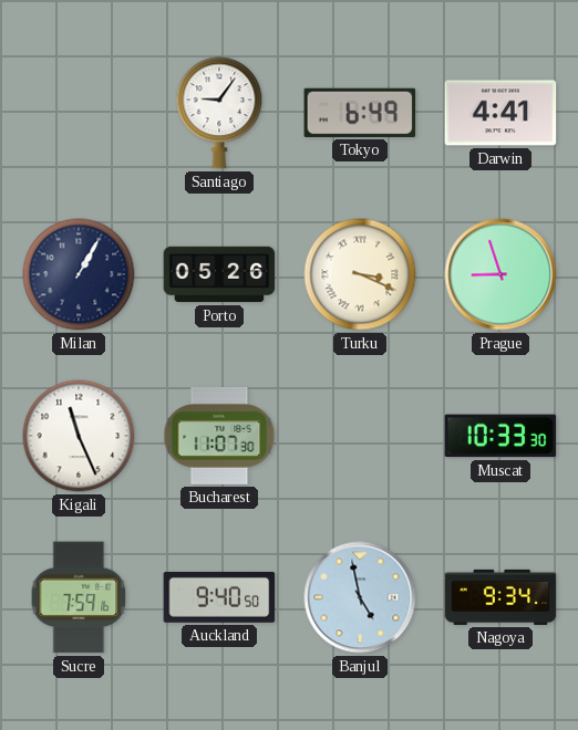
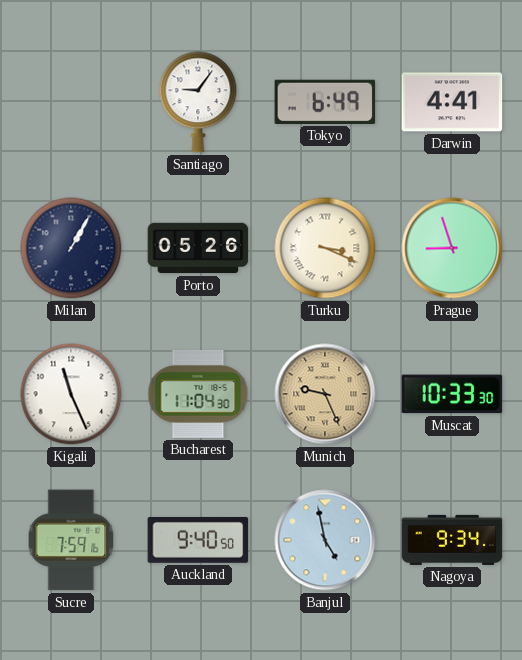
Bucharest: 11:07 -> 11:04
Munich: none -> 9:26
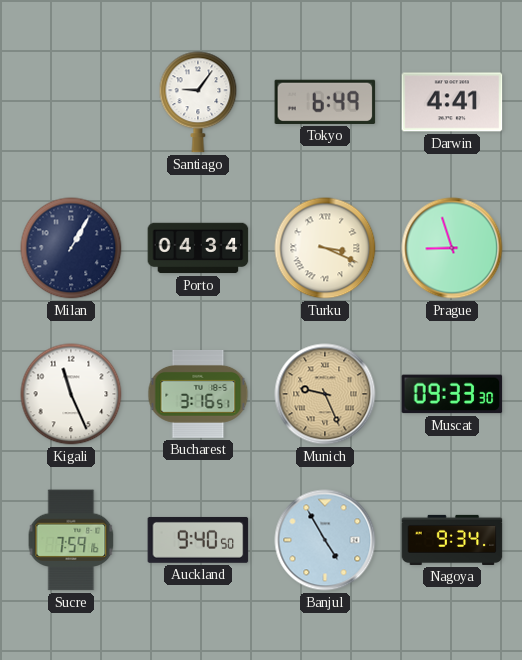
Porto: 05:26 -> 04:34
Bucharest: 11:04 -> 3:16
Muscat: 10:33 -> 09:33
Banjul: 4:58 -> 4:55
